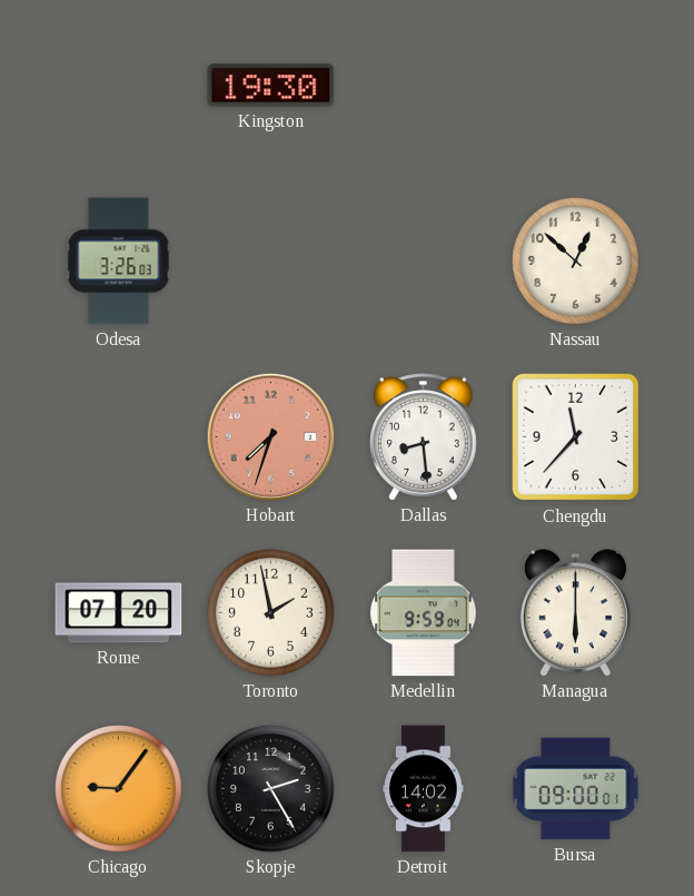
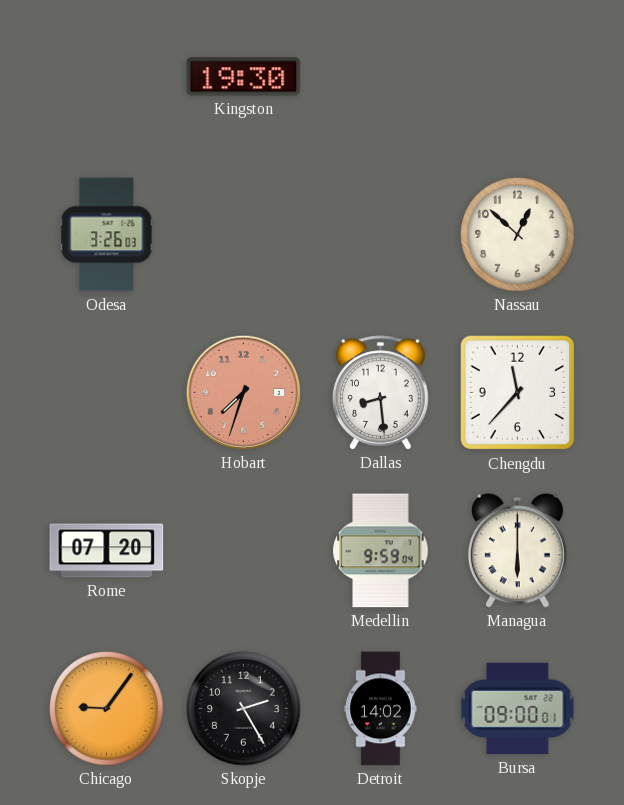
Toronto: 1:58 -> none
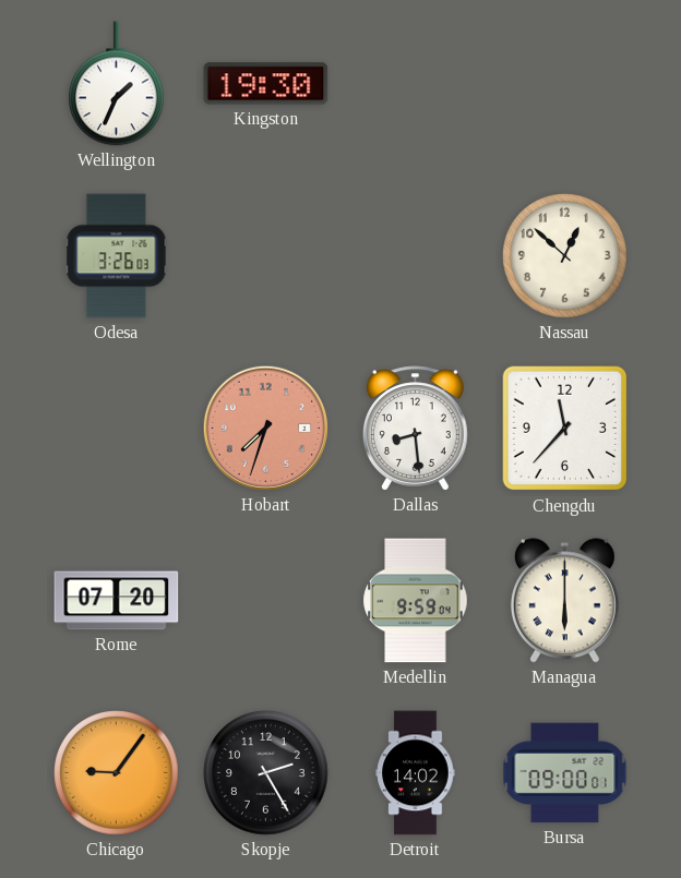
Wellington: none -> 1:34
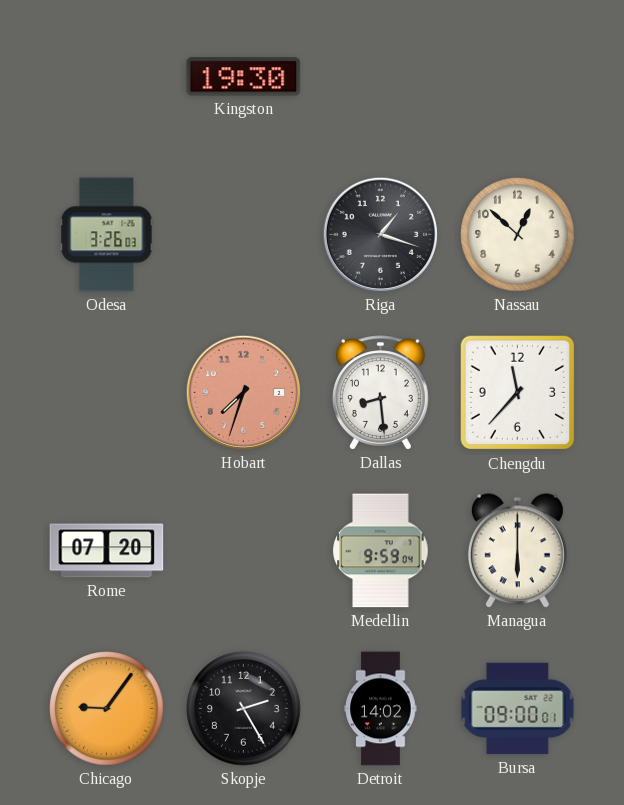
Wellington: 1:34 -> none
Riga: none -> 1:18
